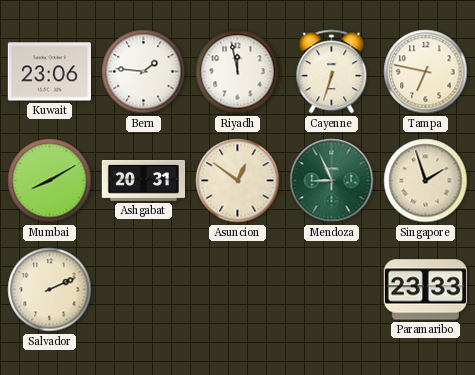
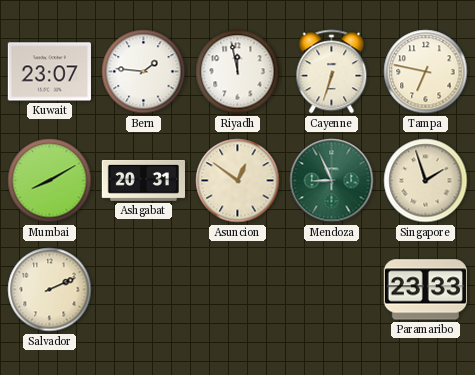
Kuwait: 23:06 -> 23:07
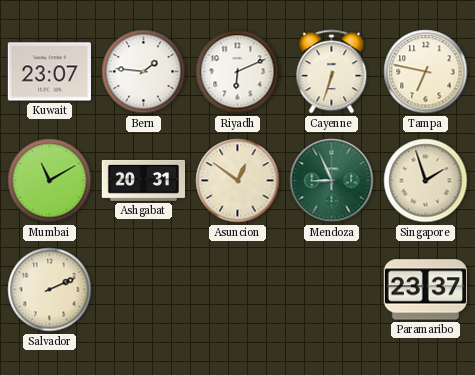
Riyadh: 11:58 -> 6:11
Mumbai: 8:10 -> 11:10
Paramaribo: 23:33 -> 23:37
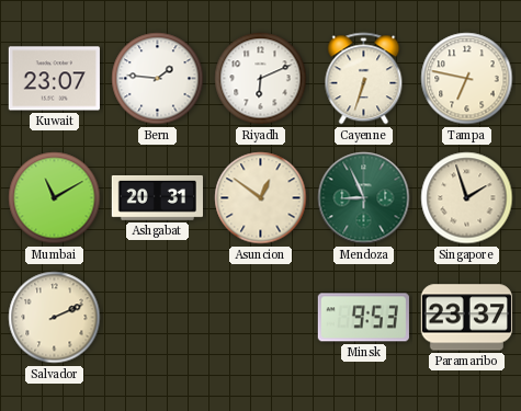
Minsk: none -> 9:53
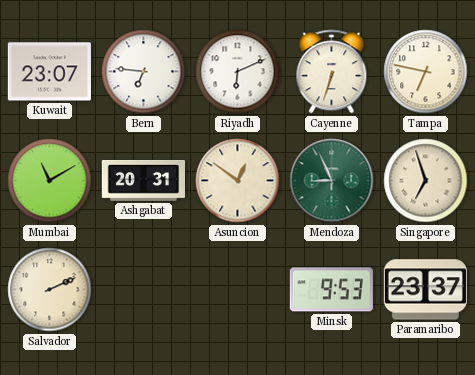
Bern: 1:46 -> 6:46
Singapore: 1:57 -> 6:57
